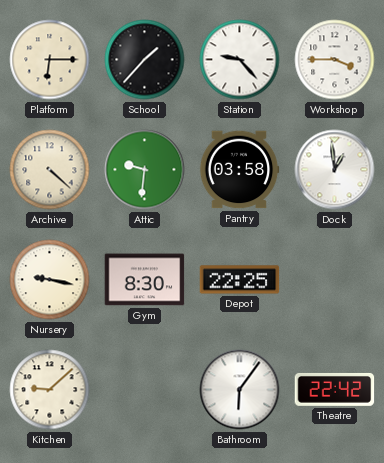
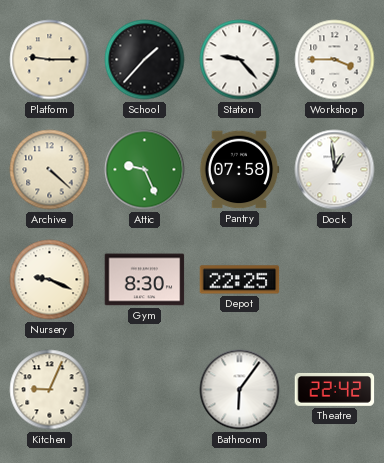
Platform: 6:15 -> 9:15
Attic: 9:31 -> 9:26
Pantry: 03:58 -> 07:58
Nursery: 9:17 -> 9:19
Kitchen: 9:08 -> 9:04
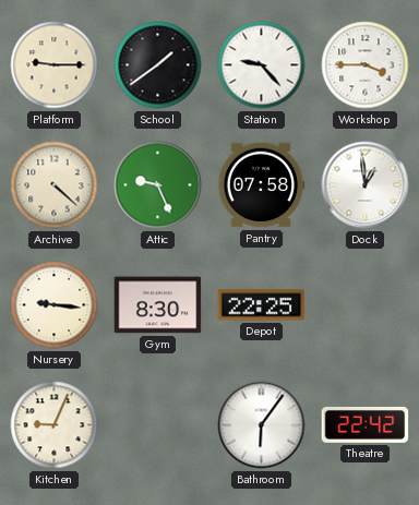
School: 1:37 -> 1:39
Nursery: 9:19 -> 9:16
